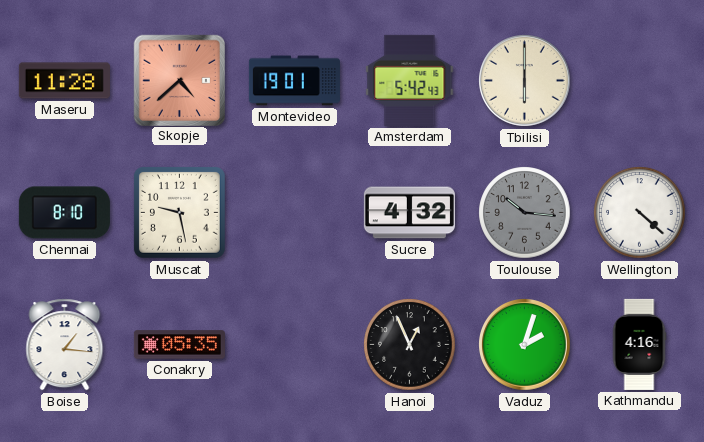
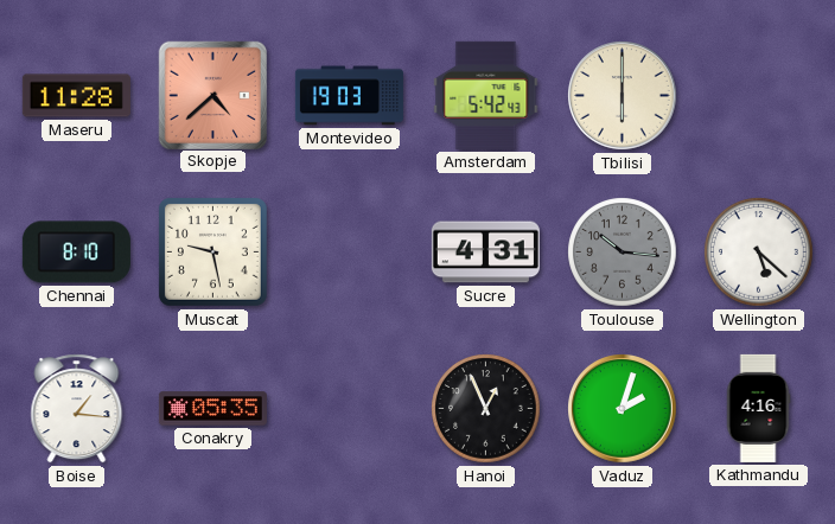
Montevideo: 19:01 -> 19:03
Sucre: 4:32 -> 4:31
Wellington: 4:22 -> 5:22
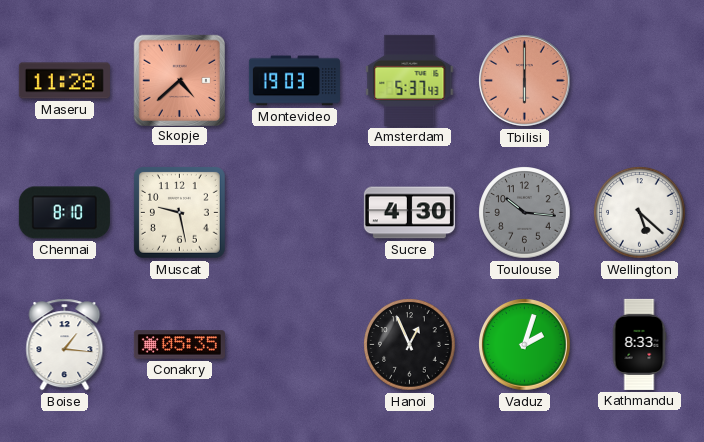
Amsterdam: 5:42 -> 5:37
Tbilisi dial: cream -> salmon
Sucre: 4:31 -> 4:30
Kathmandu: 4:16 -> 8:33
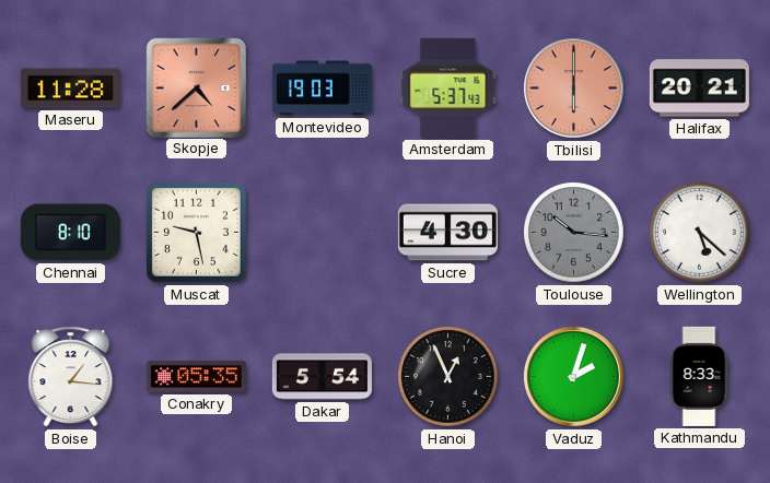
Halifax: none -> 20:21
Dakar: none -> 5:54
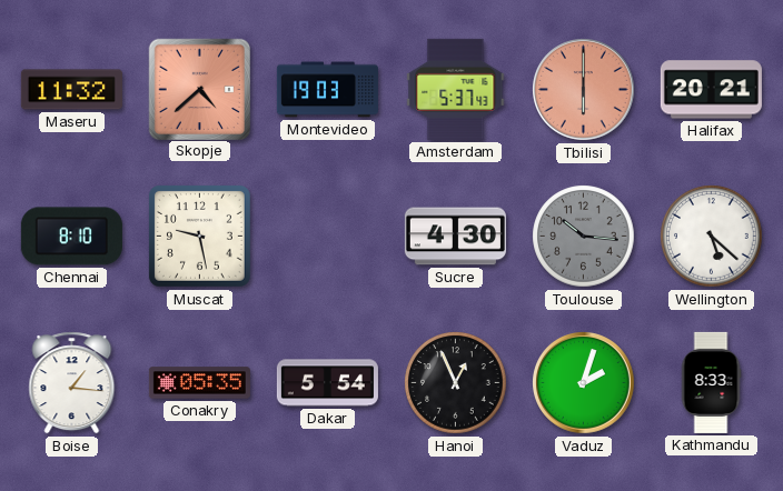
Maseru: 11:28 -> 11:32
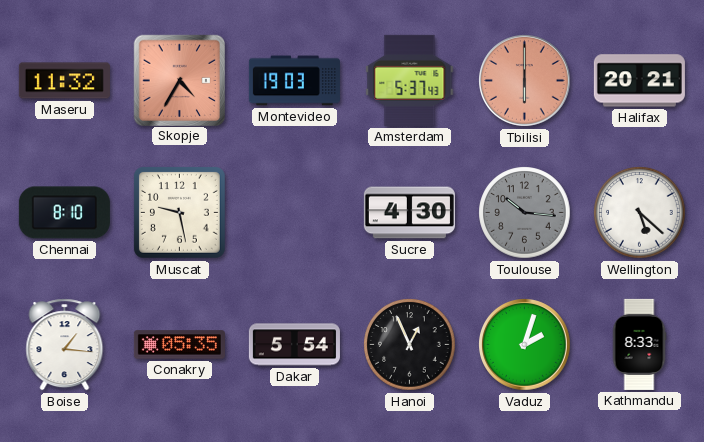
Skopje: 4:38 -> 4:35
